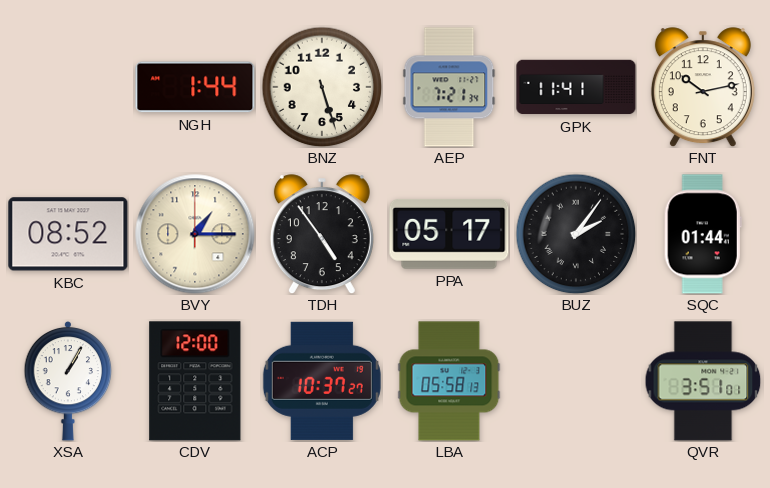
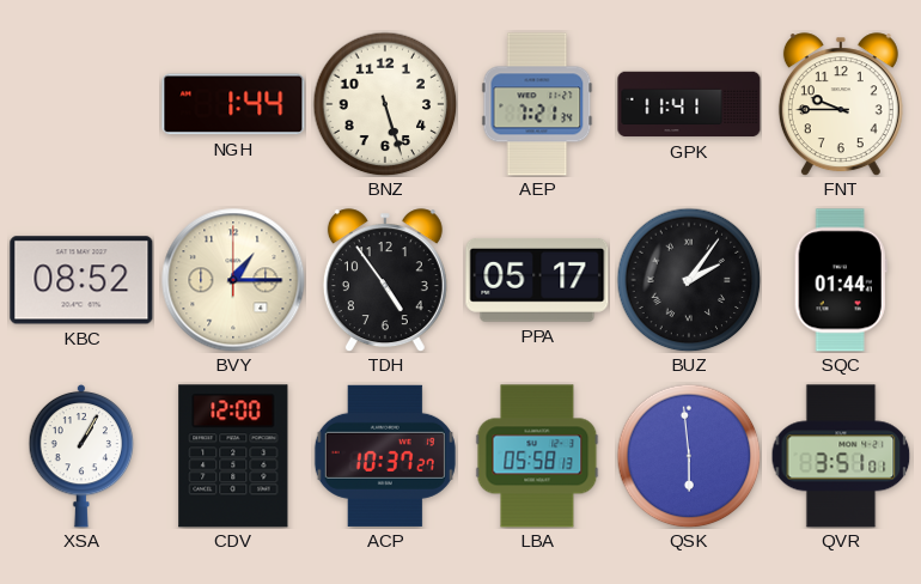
FNT: 10:13 -> 9:45
QSK: none -> 5:59
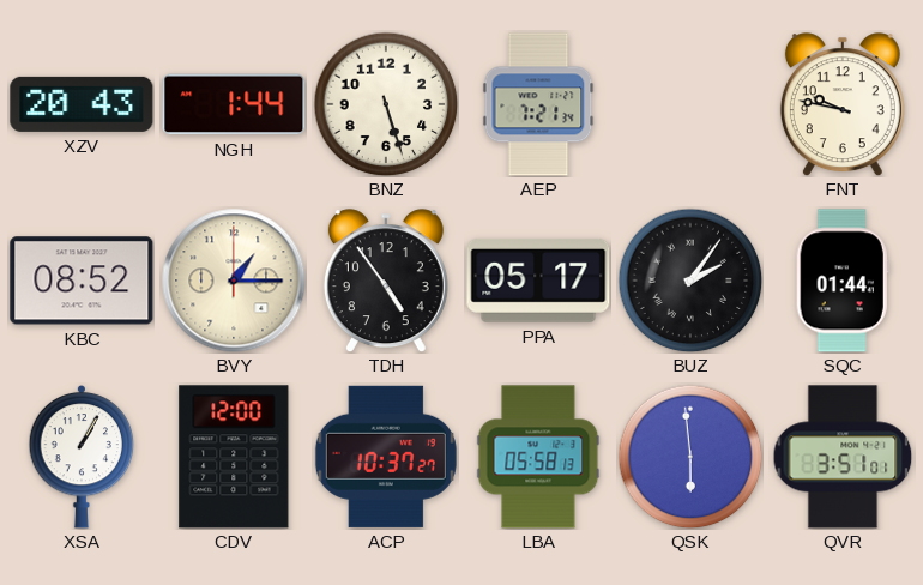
XZV: none -> 20:43
GPK: 11:41 -> none
FNT: 9:45 -> 9:47
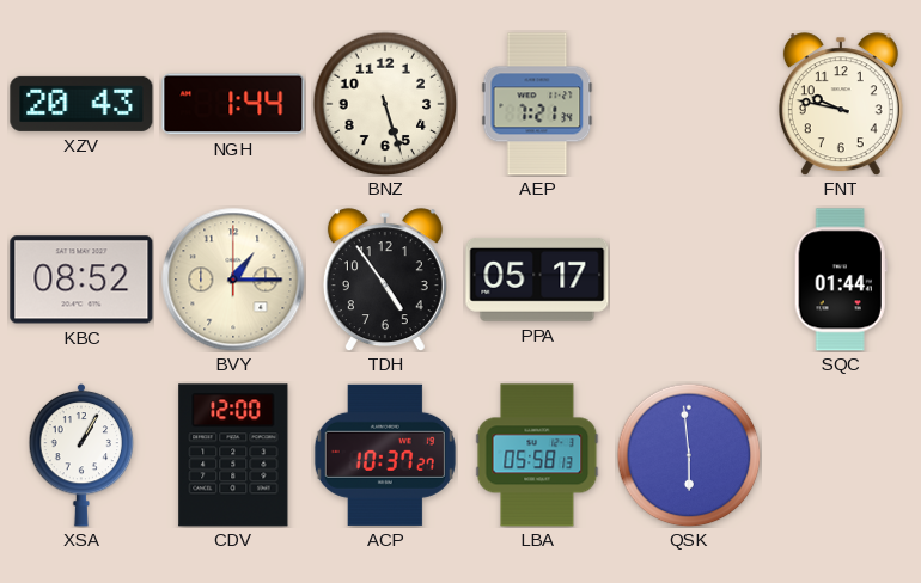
BUZ: 2:06 -> none
QVR: 3:51 -> none
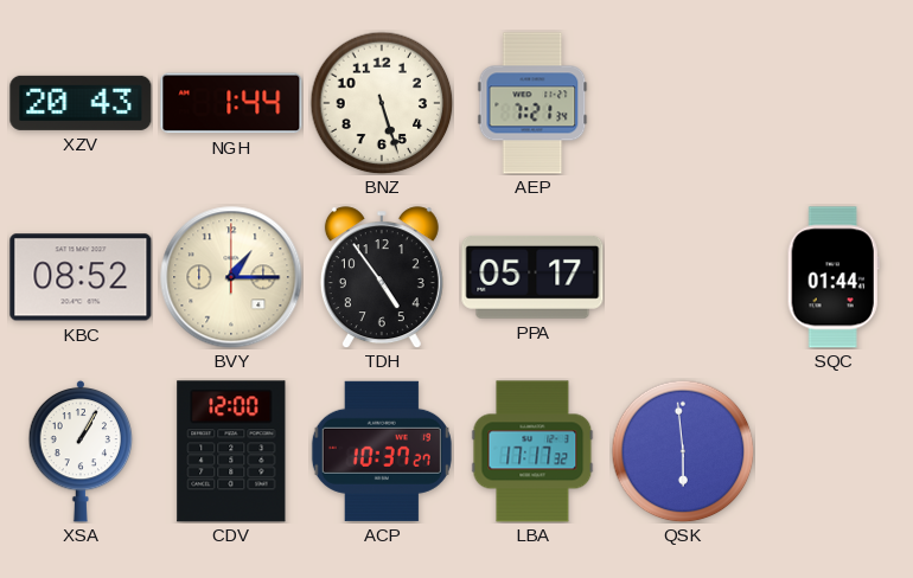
FNT: 9:47 -> none
LBA: 05:58 -> 17:17
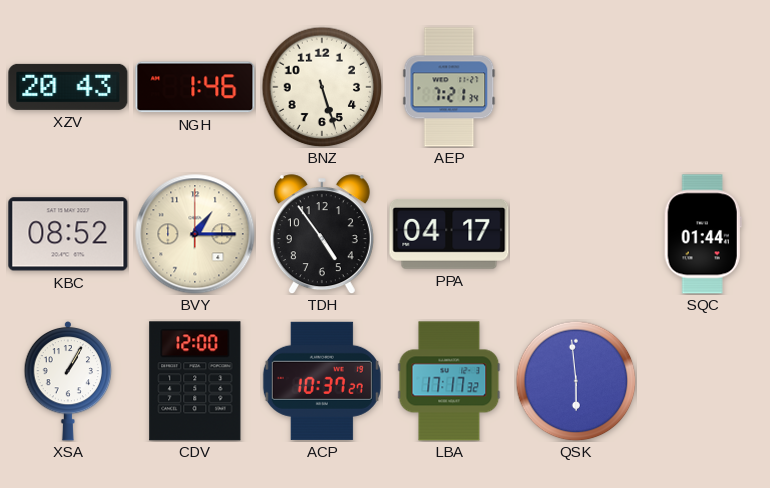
NGH: 1:44 -> 1:46
PPA: 05:17 -> 04:17
